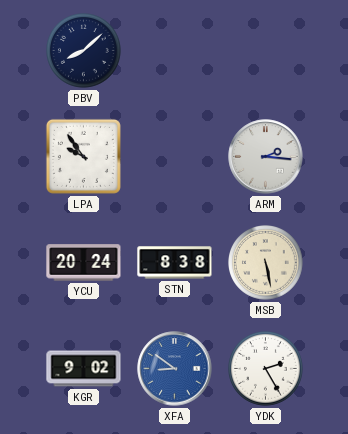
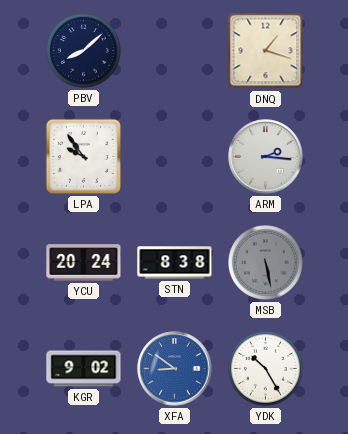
DNQ: none -> 1:18
MSB dial: cream -> grey
YDK: 2:25 -> 10:25
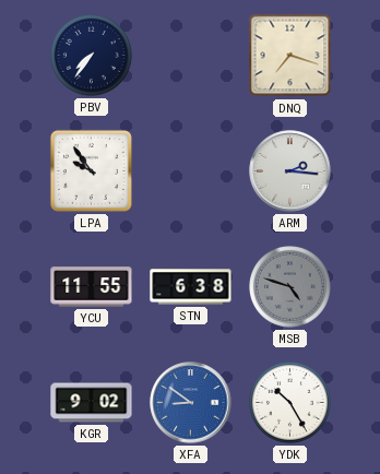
PBV: 8:08 -> 7:36
DNQ: 1:18 -> 7:18
YCU: 20:24 -> 11:55
STN: 8:38 -> 6:38
MSB: 5:28 -> 4:48
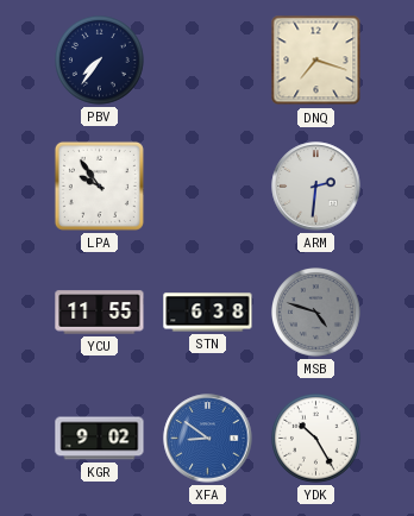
ARM: 2:16 -> 2:31
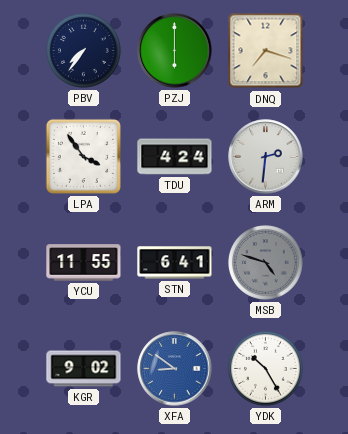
PZJ: none -> 6:00
LPA: 9:54 -> 3:54
TDU: none -> 4:24
STN: 6:38 -> 6:41
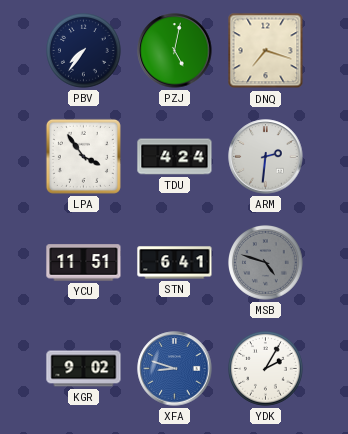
PZJ: 6:00 -> 5:02
YCU: 11:55 -> 11:51
XFA: 8:51 -> 8:48
YDK: 10:25 -> 2:05
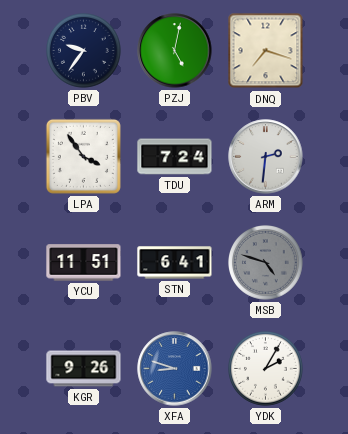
PBV: 7:36 -> 9:36
TDU: 4:24 -> 7:24
KGR: 9:02 -> 9:26
